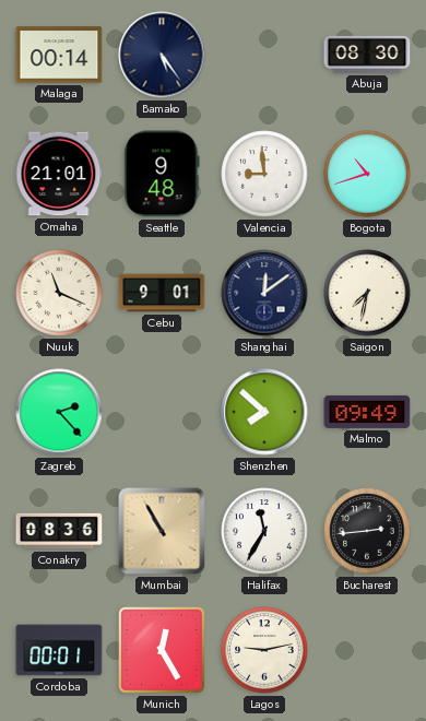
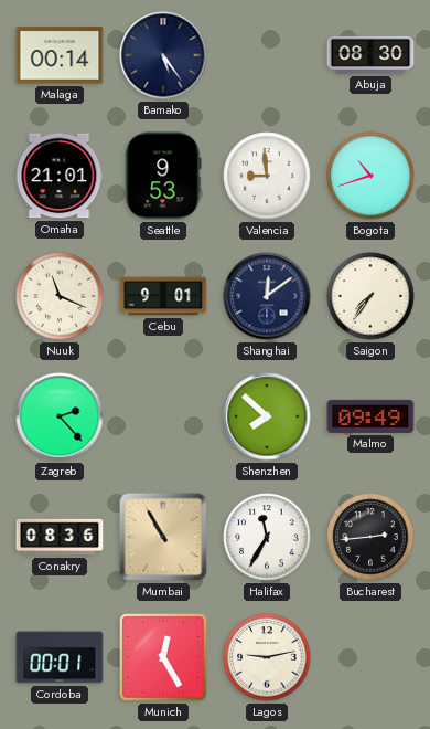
Seattle: 9:48 -> 9:53
Saigon: 7:32 -> 7:36
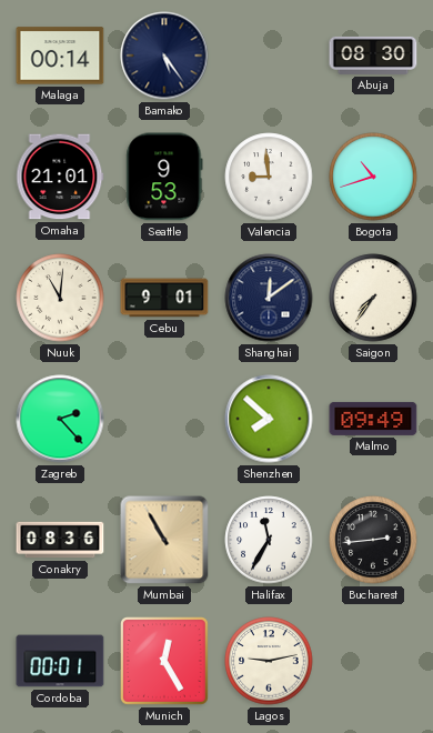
Nuuk: 11:19 -> 11:01
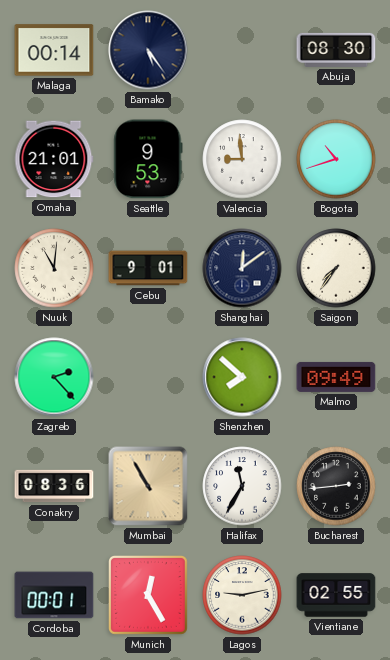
Vientiane: none -> 02:55
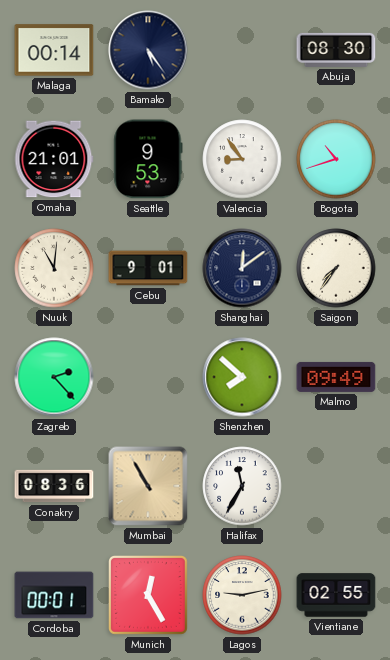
Valencia: 8:59 -> 8:54
Bucharest: 2:44 -> none
